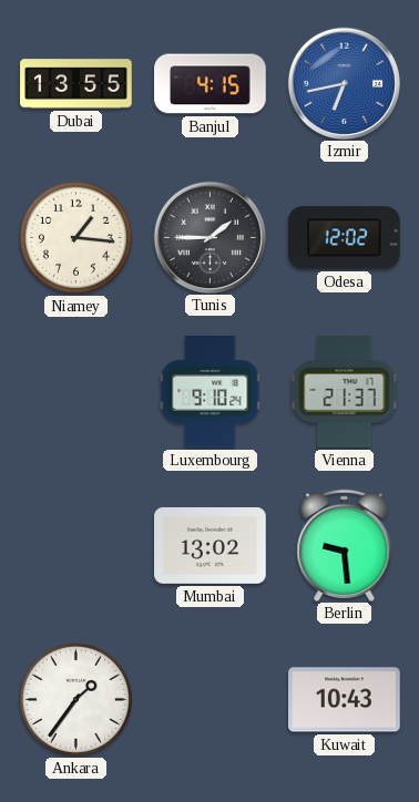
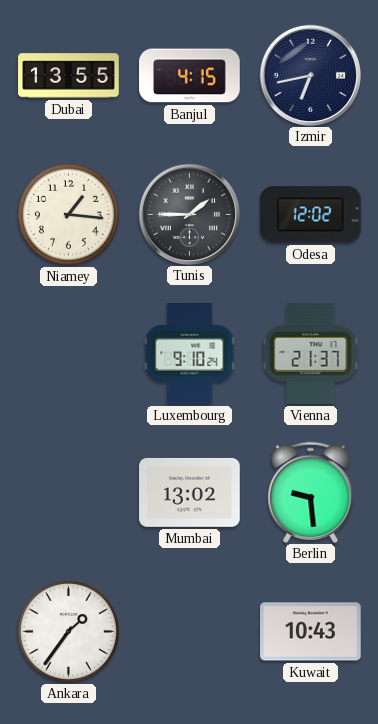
Izmir dial: blue -> navy
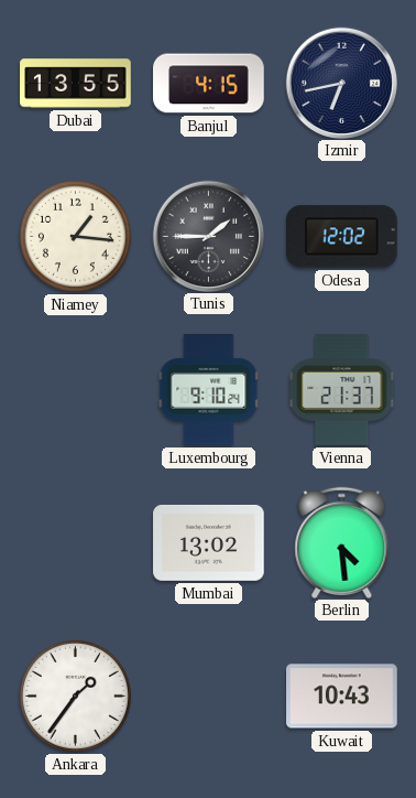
Berlin: 9:29 -> 4:29
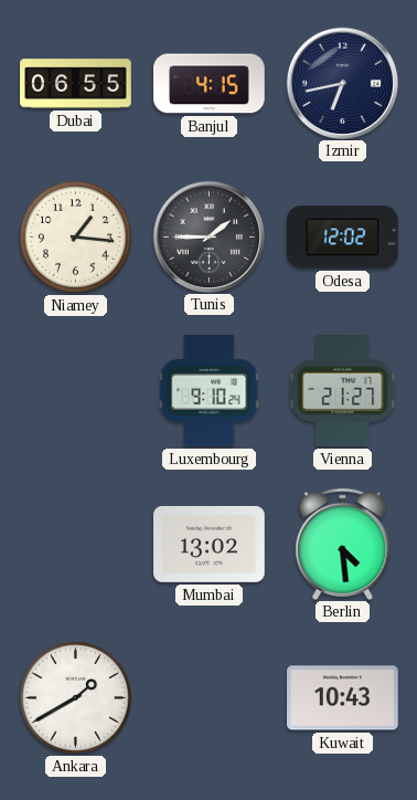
Dubai: 13:55 -> 06:55
Vienna: 21:37 -> 21:27
Ankara: 1:36 -> 1:40
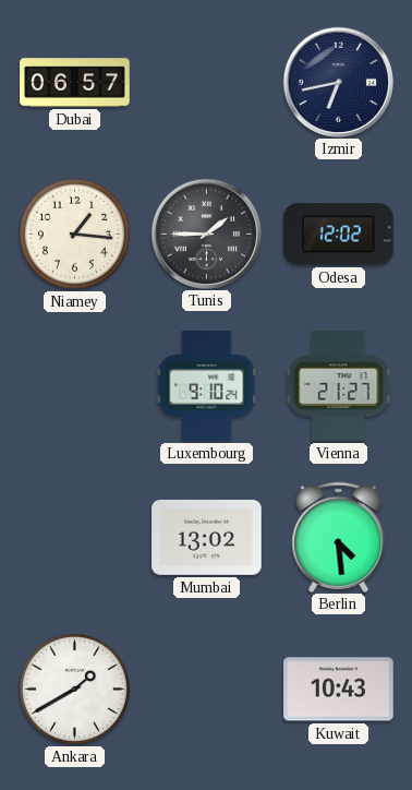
Dubai: 06:55 -> 06:57
Banjul: 4:15 -> none
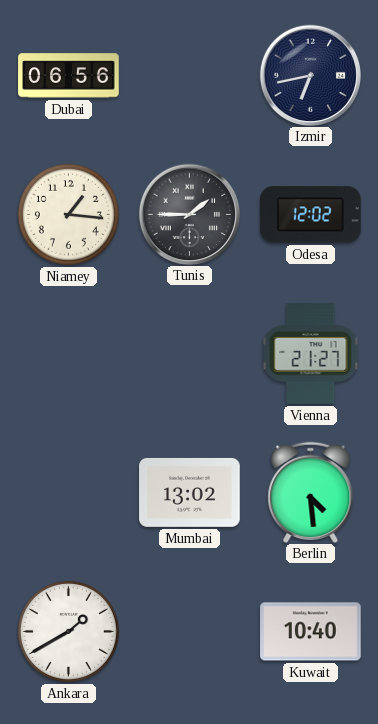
Dubai: 06:57 -> 06:56
Luxembourg: 9:10 -> none
Kuwait: 10:43 -> 10:40
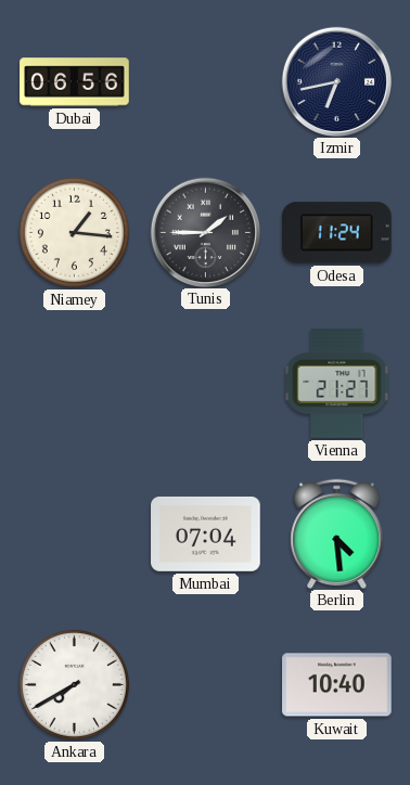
Odesa: 12:02 -> 11:24
Mumbai: 13:02 -> 07:04
Ankara: 1:40 -> 7:40
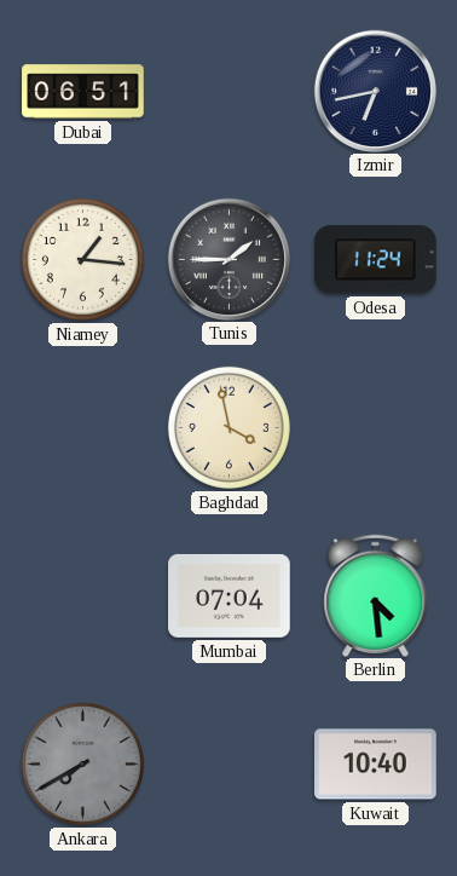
Dubai: 06:56 -> 06:51
Baghdad: none -> 3:58
Vienna: 21:27 -> none
Ankara dial: white -> grey
